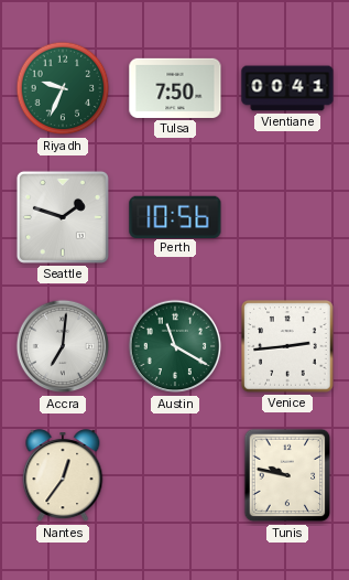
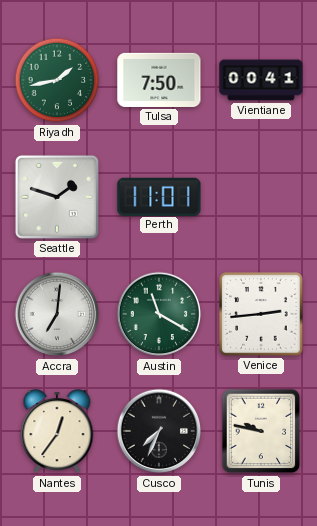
Riyadh: 9:34 -> 1:43
Perth: 10:56 -> 11:01
Cusco: none -> 7:34
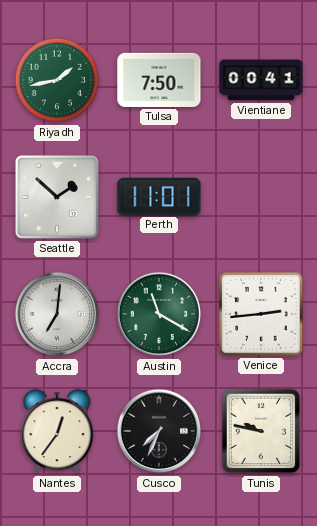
Seattle: 1:48 -> 1:52
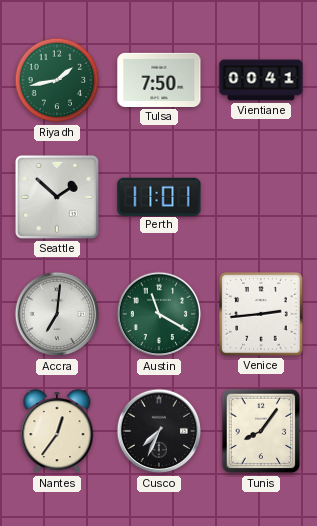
Tunis: 9:47 -> 8:06
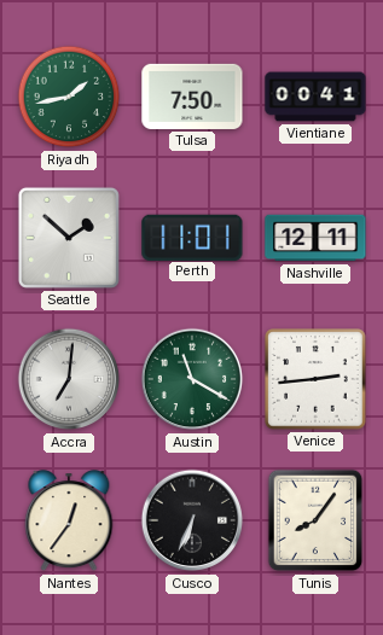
Nashville: none -> 12:11
Cusco: 7:34 -> 6:34
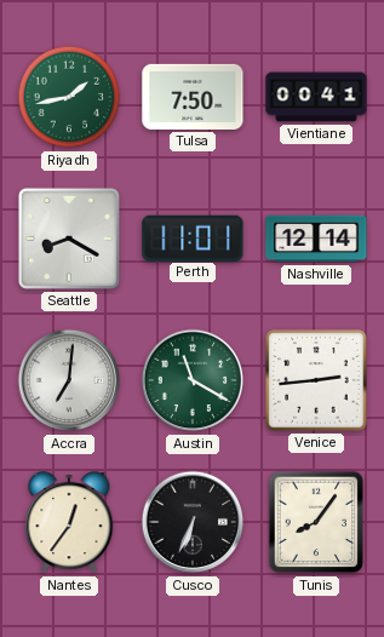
Seattle: 1:52 -> 8:20
Nashville: 12:11 -> 12:14
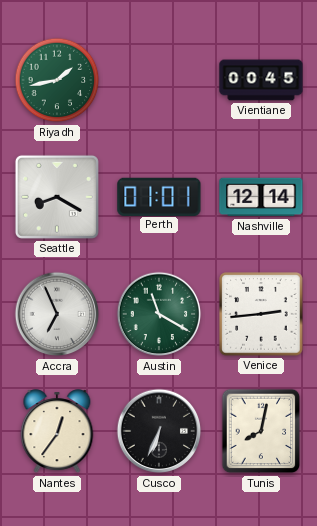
Tulsa: 7:50 -> none
Vientiane: 00:41 -> 00:45
Perth: 11:01 -> 01:01
Accra: 7:01 -> 6:56
Tunis: 8:06 -> 8:02
